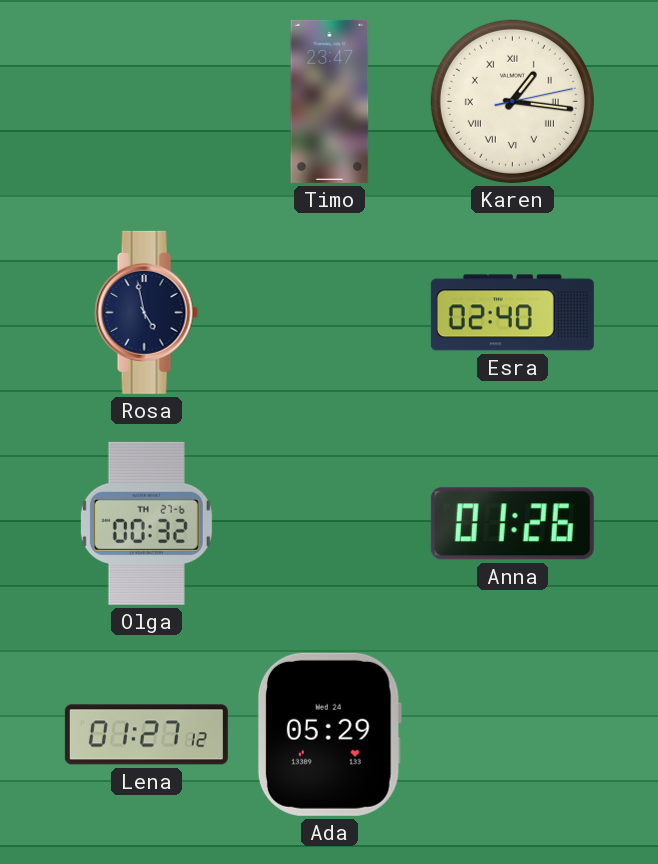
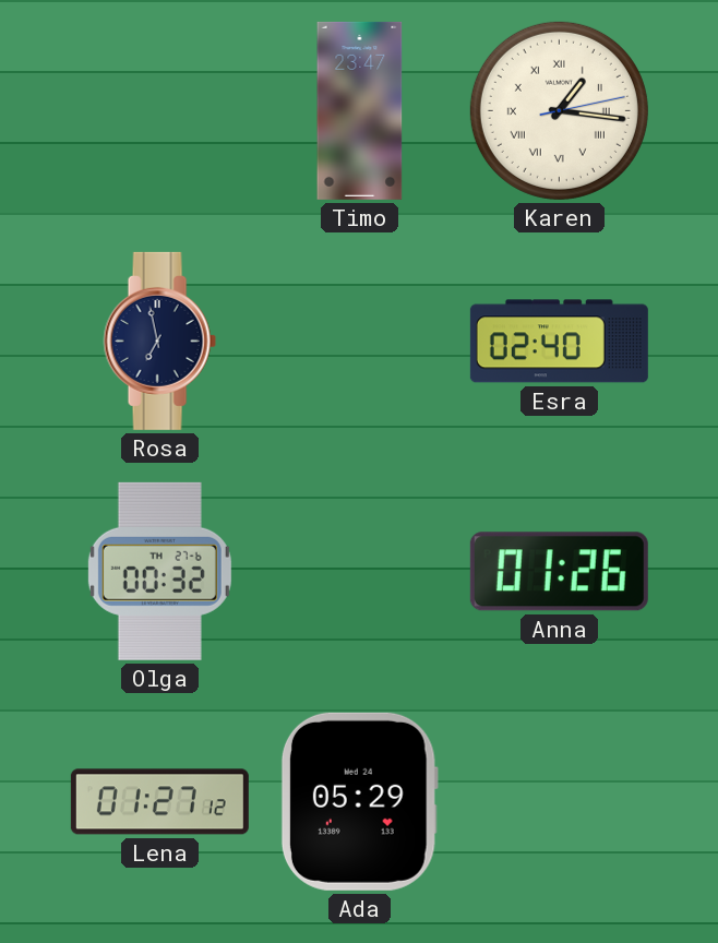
Rosa: 4:58 -> 6:58
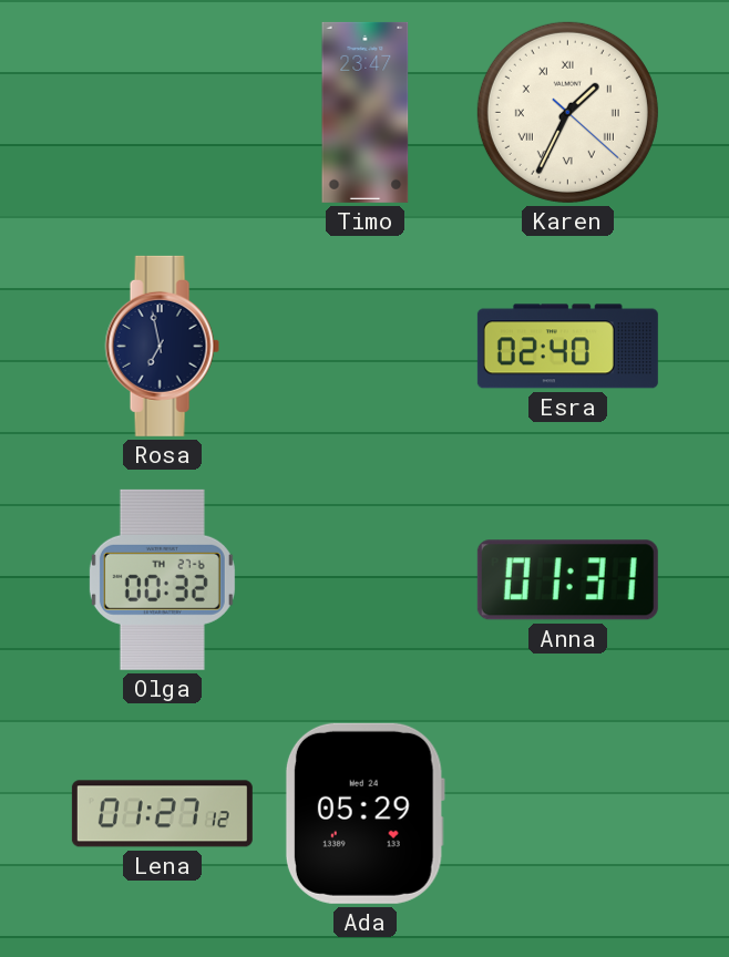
Karen: 1:16 -> 1:34
Anna: 01:26 -> 01:31
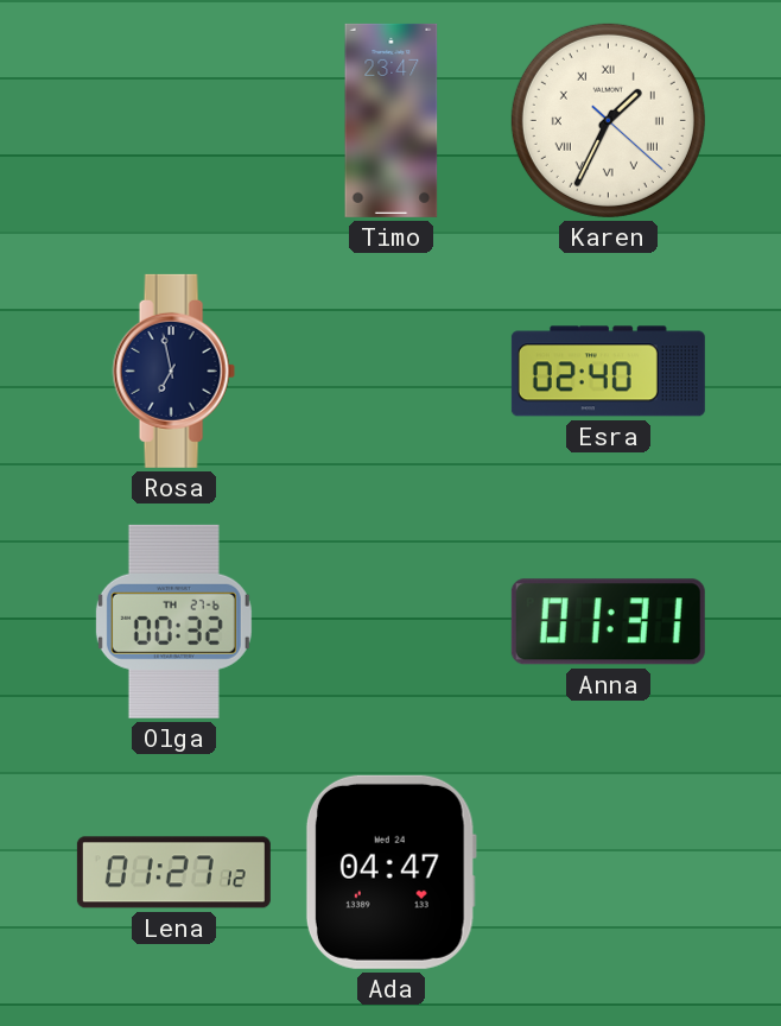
Ada: 05:29 -> 04:47
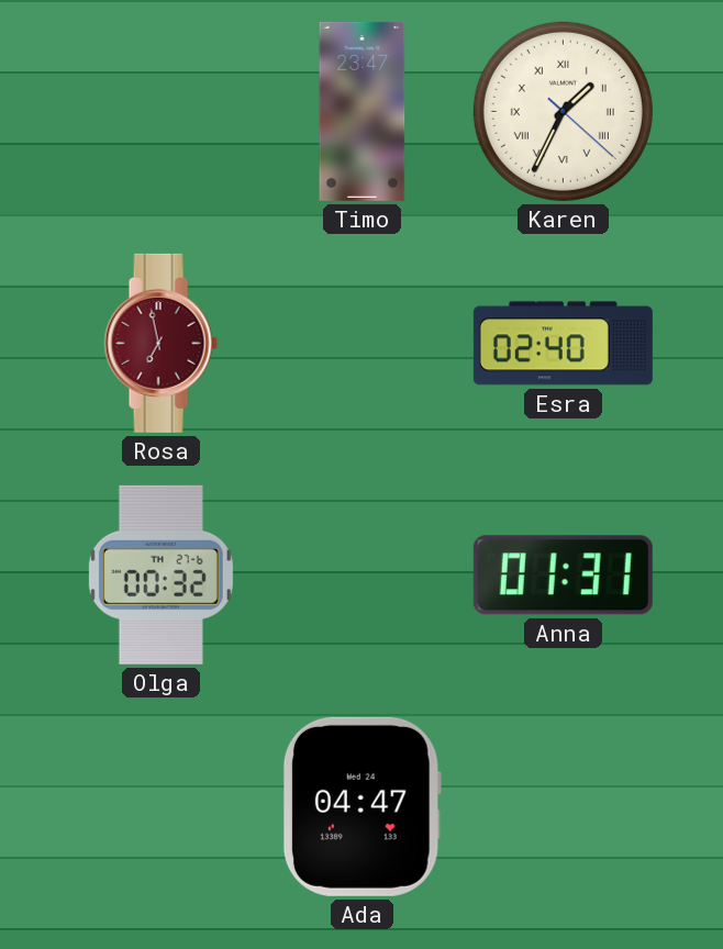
Rosa dial: navy -> burgundy
Lena: 01:27 -> none
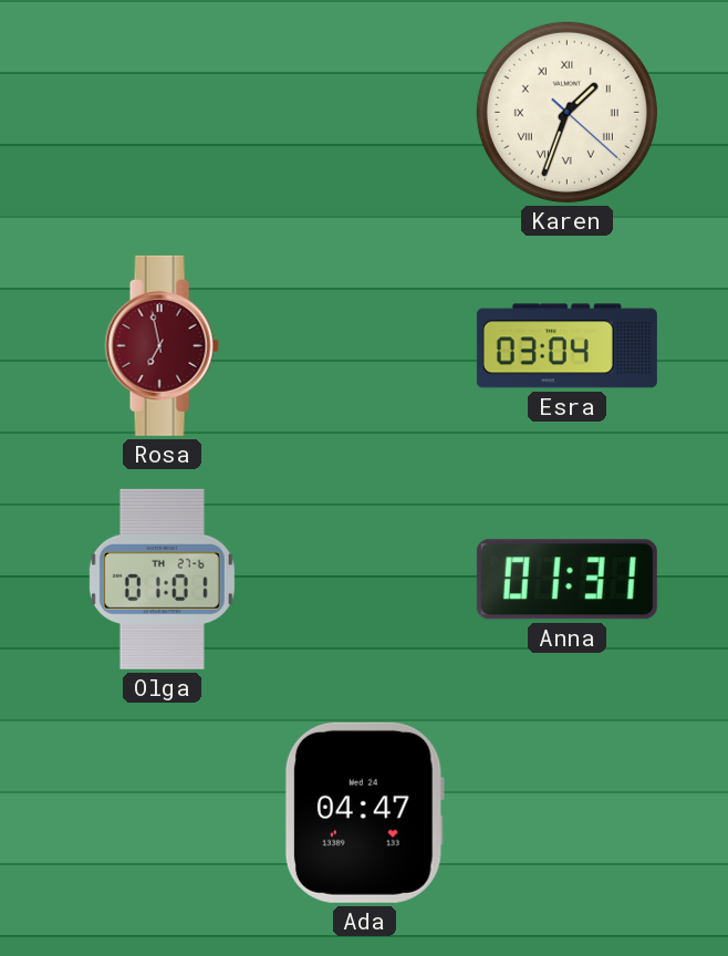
Timo: 23:47 -> none
Karen: 1:34 -> 1:33
Esra: 02:40 -> 03:04
Olga: 00:32 -> 01:01
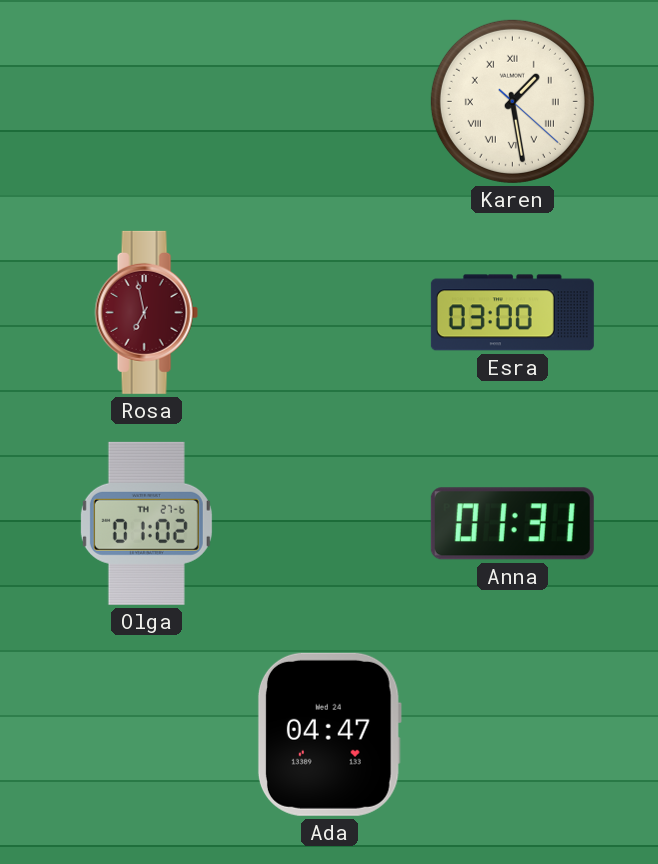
Karen: 1:33 -> 1:28
Esra: 03:04 -> 03:00
Olga: 01:01 -> 01:02
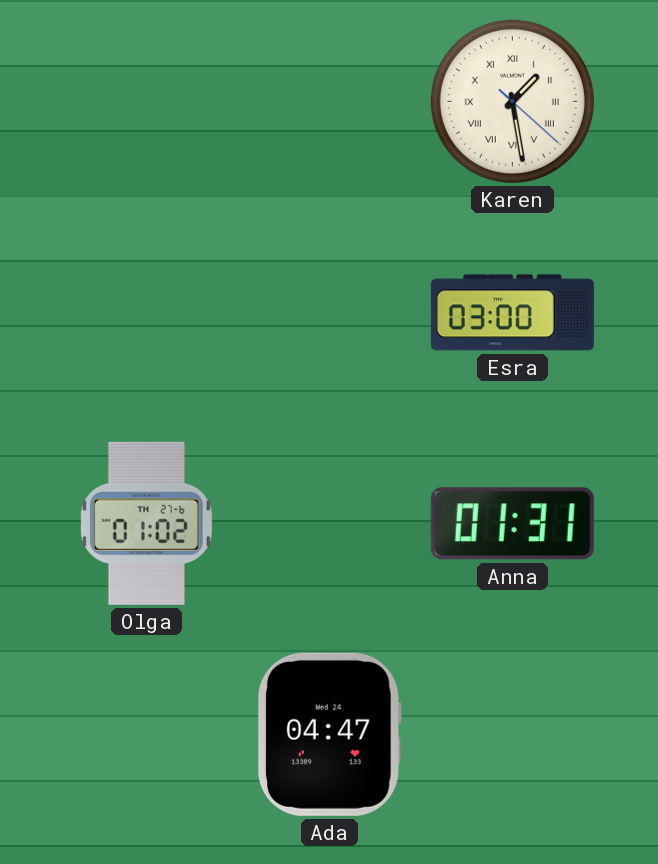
Rosa: 6:58 -> none
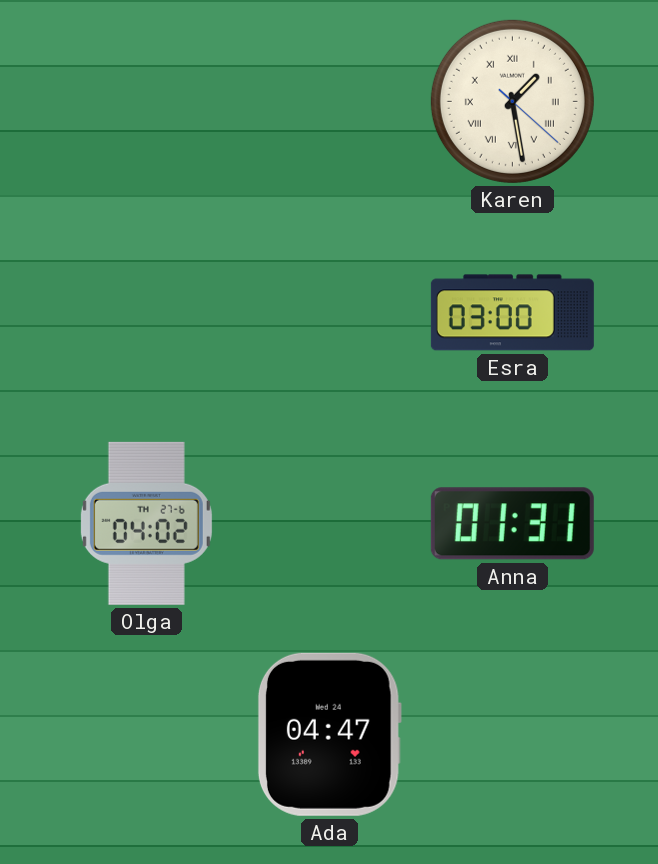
Olga: 01:02 -> 04:02
